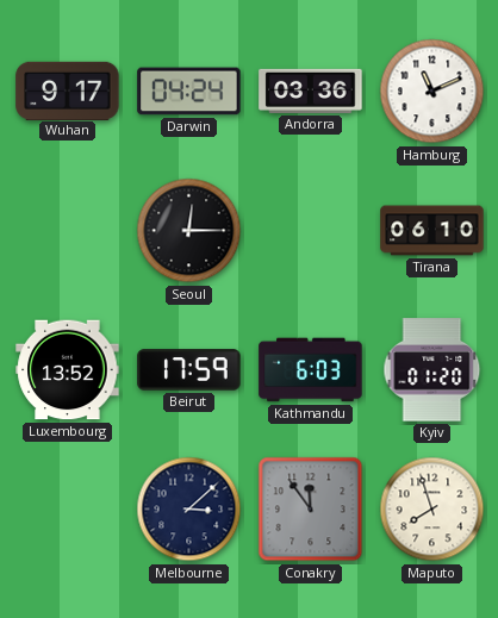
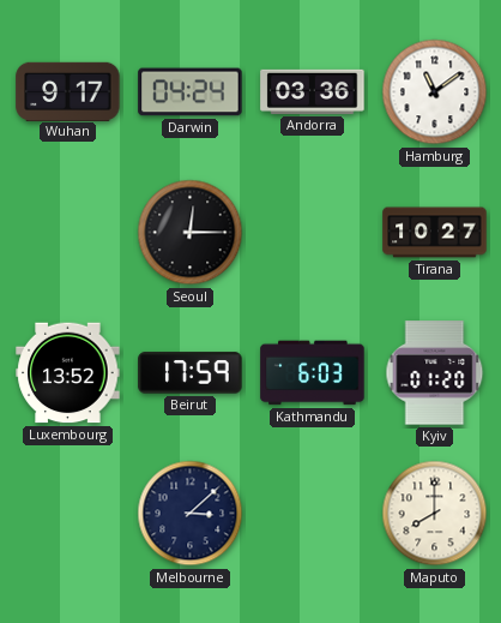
Hamburg: 11:11 -> 11:09
Tirana: 06:10 -> 10:27
Conakry: 11:54 -> none
Maputo: 7:57 -> 8:00
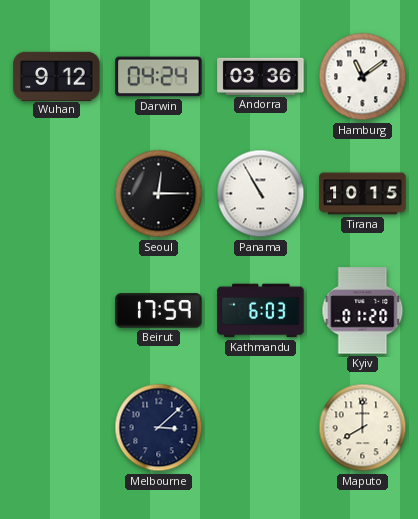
Wuhan: 9:17 -> 9:12
Panama: none -> 10:55
Tirana: 10:27 -> 10:15
Luxembourg: 13:52 -> none
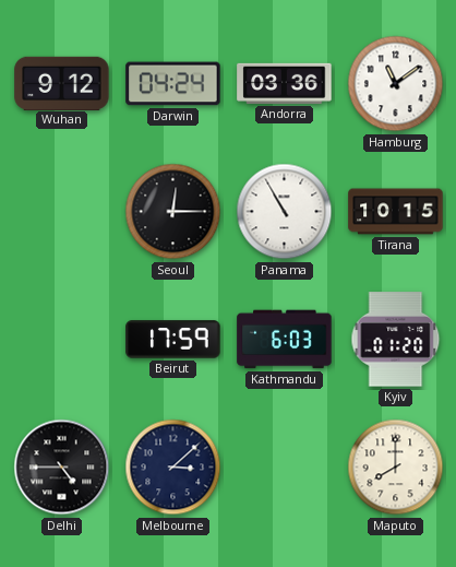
Delhi: none -> 4:45
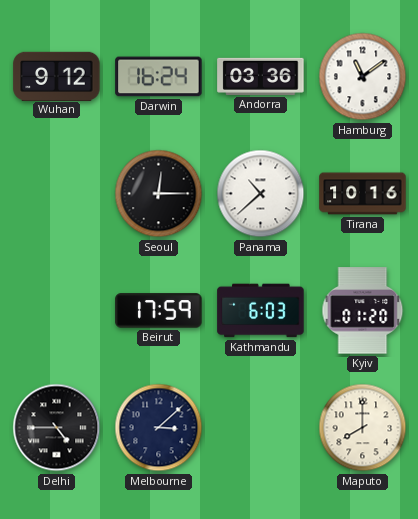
Darwin: 04:24 -> 16:24
Panama: 10:55 -> 10:38
Tirana: 10:15 -> 10:16
